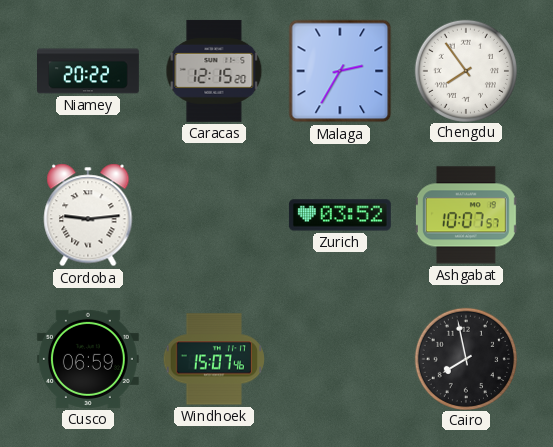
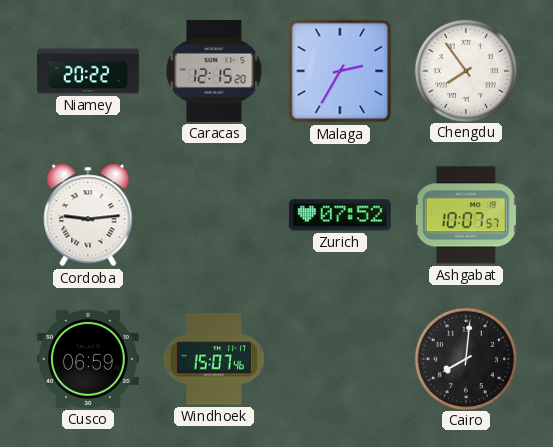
Zurich: 03:52 -> 07:52
Cairo: 7:58 -> 8:01
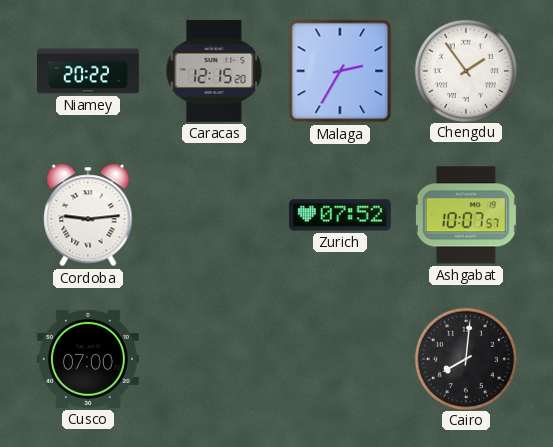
Chengdu: 7:54 -> 1:54
Cusco: 06:59 -> 07:00
Windhoek: 15:07 -> none
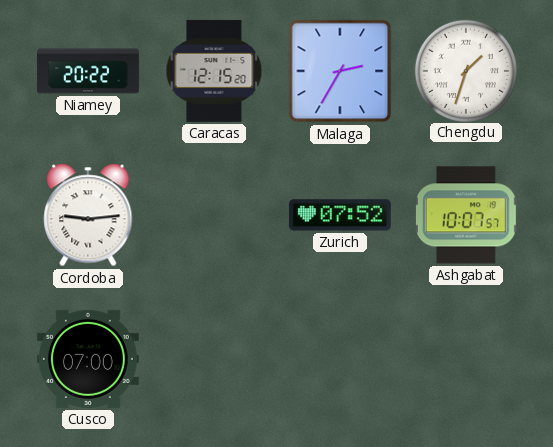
Chengdu: 1:54 -> 1:33
Cairo: 8:01 -> none
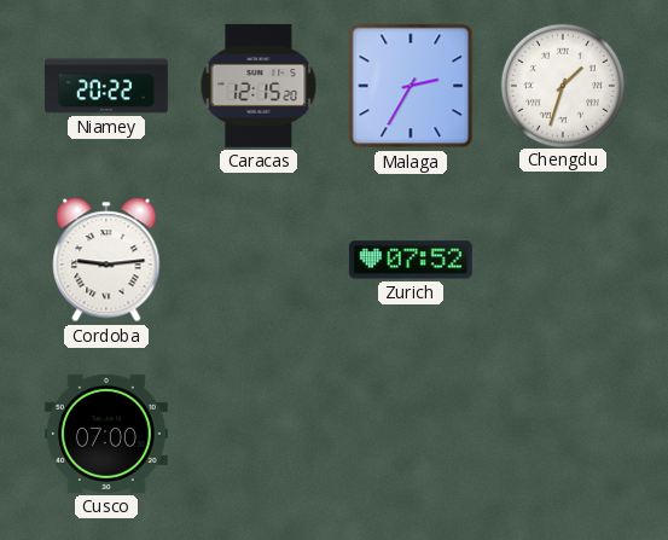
Ashgabat: 10:07 -> none
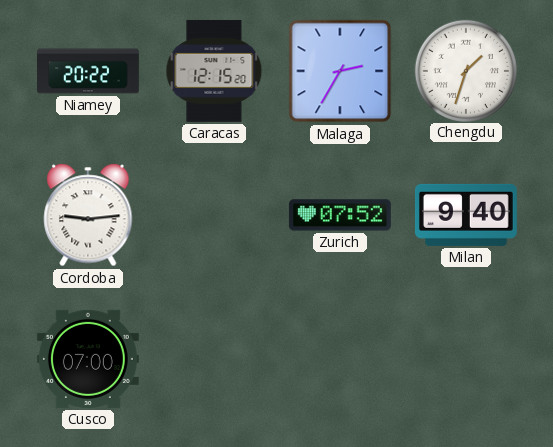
Milan: none -> 9:40
